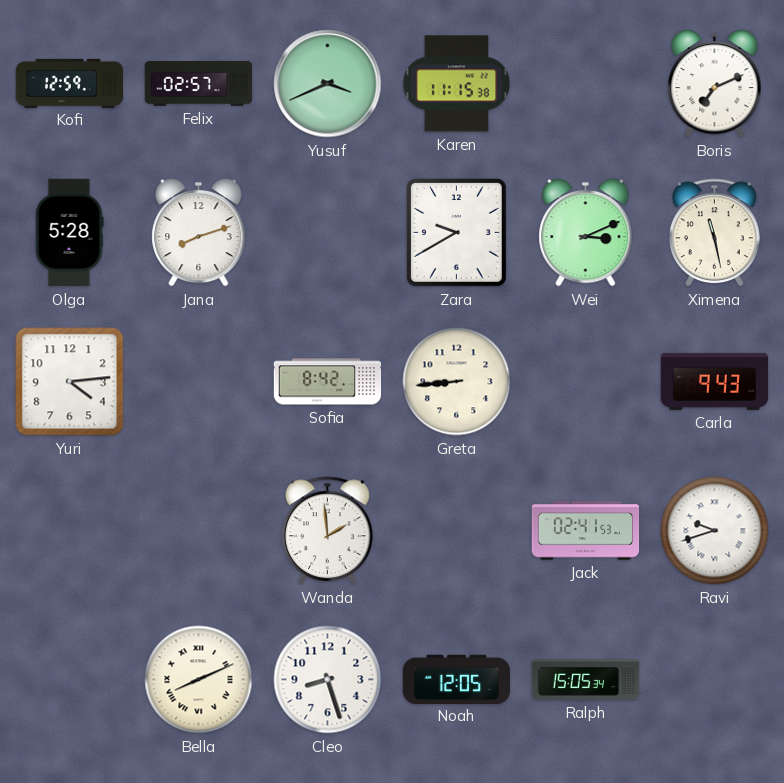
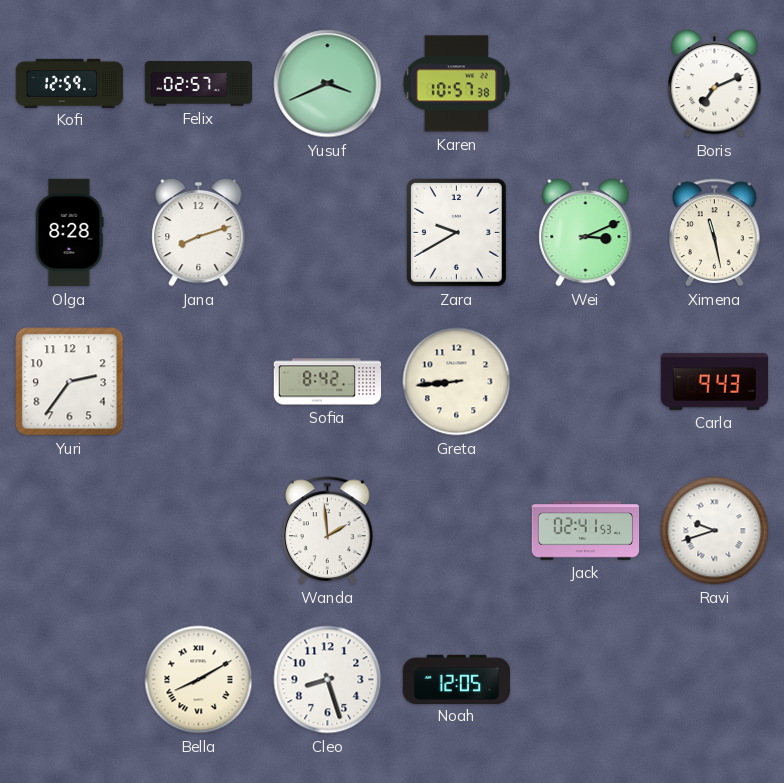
Karen: 11:15 -> 10:57
Olga: 5:28 -> 8:28
Yuri: 4:14 -> 2:36
Bella: 8:11 -> 8:10
Ralph: 15:05 -> none
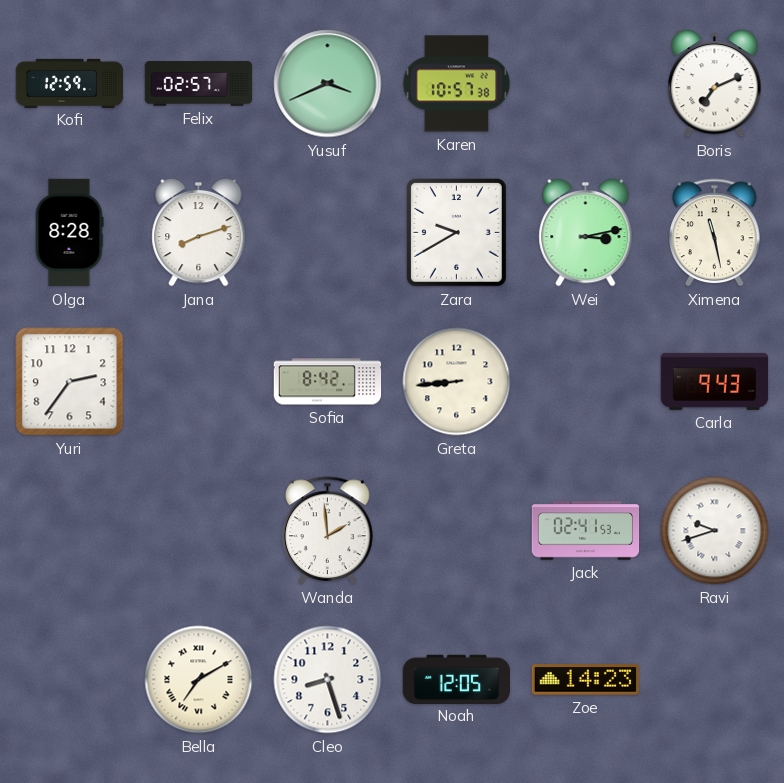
Wei: 3:11 -> 3:13
Bella: 8:10 -> 7:10
Zoe: none -> 14:23
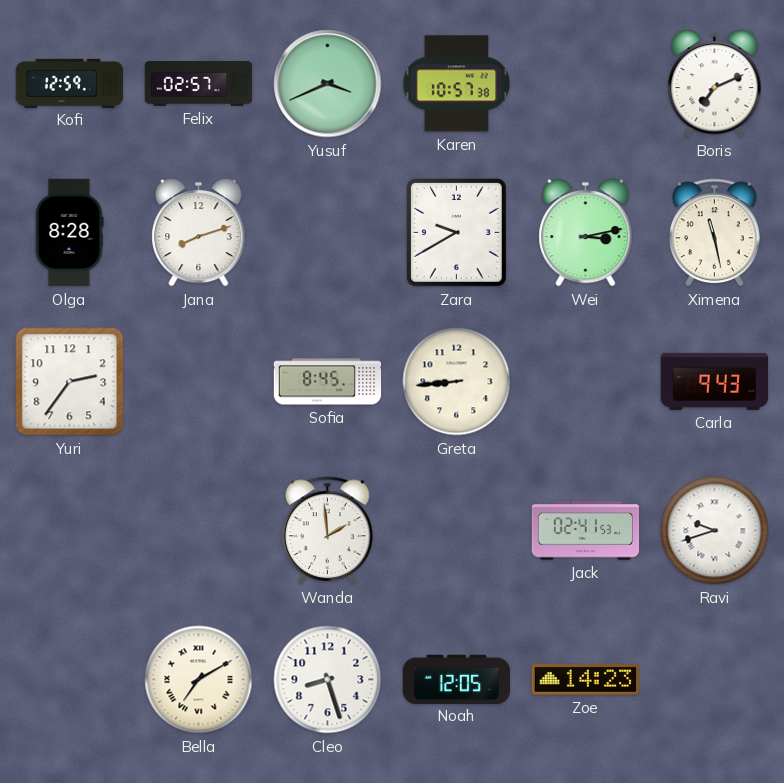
Sofia: 8:42 -> 8:45
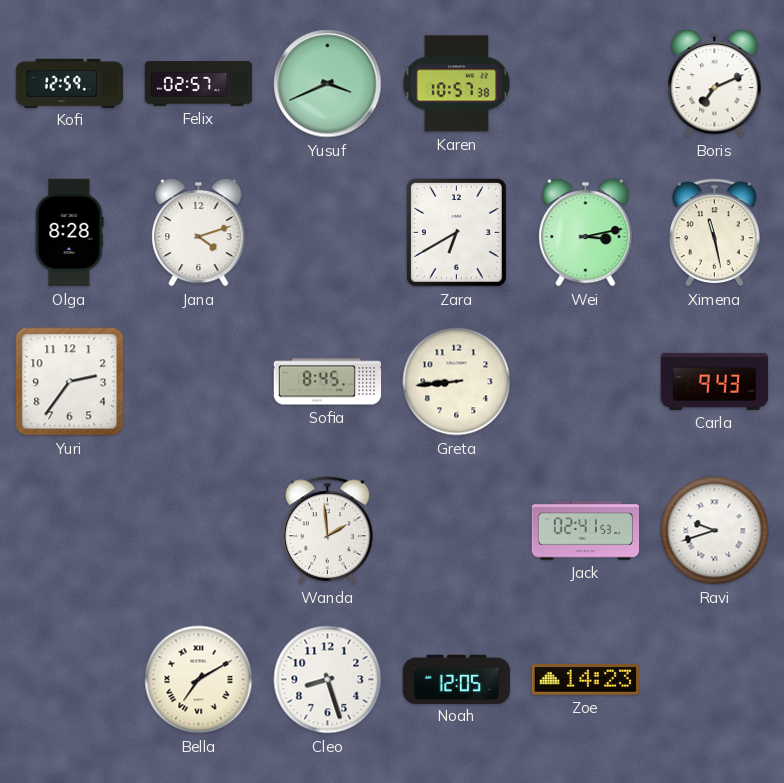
Jana: 8:12 -> 4:12
Zara: 9:40 -> 6:40
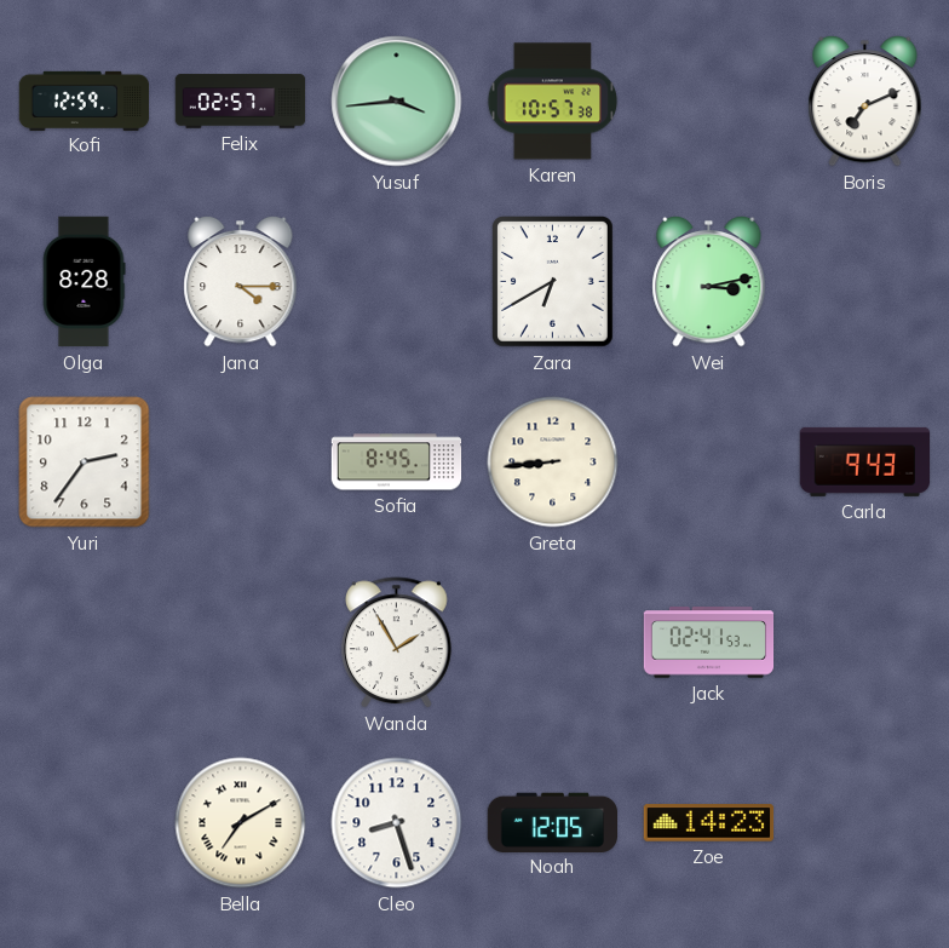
Yusuf: 3:41 -> 3:44
Jana: 4:12 -> 4:15
Ximena: 11:28 -> none
Wanda: 1:59 -> 1:55
Ravi: 9:42 -> none
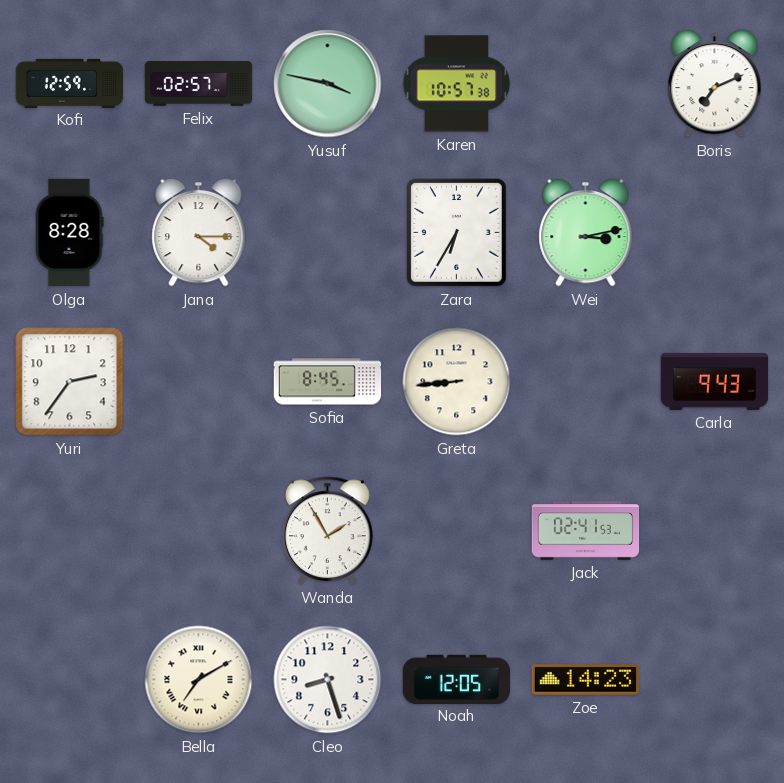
Yusuf: 3:44 -> 3:47
Zara: 6:40 -> 6:35
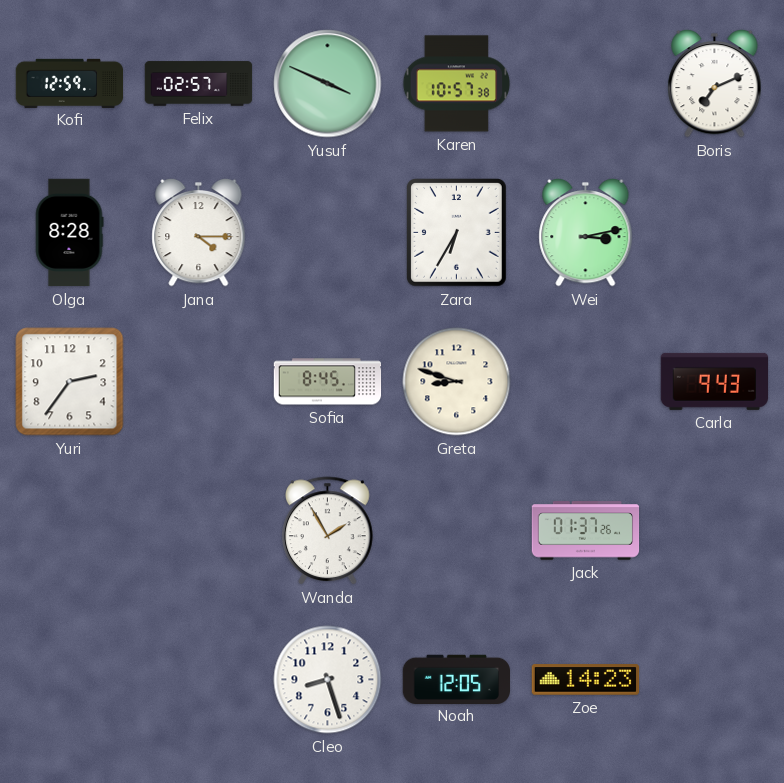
Yusuf: 3:47 -> 3:49
Greta: 8:44 -> 8:48
Jack: 02:41 -> 01:37
Bella: 7:10 -> none
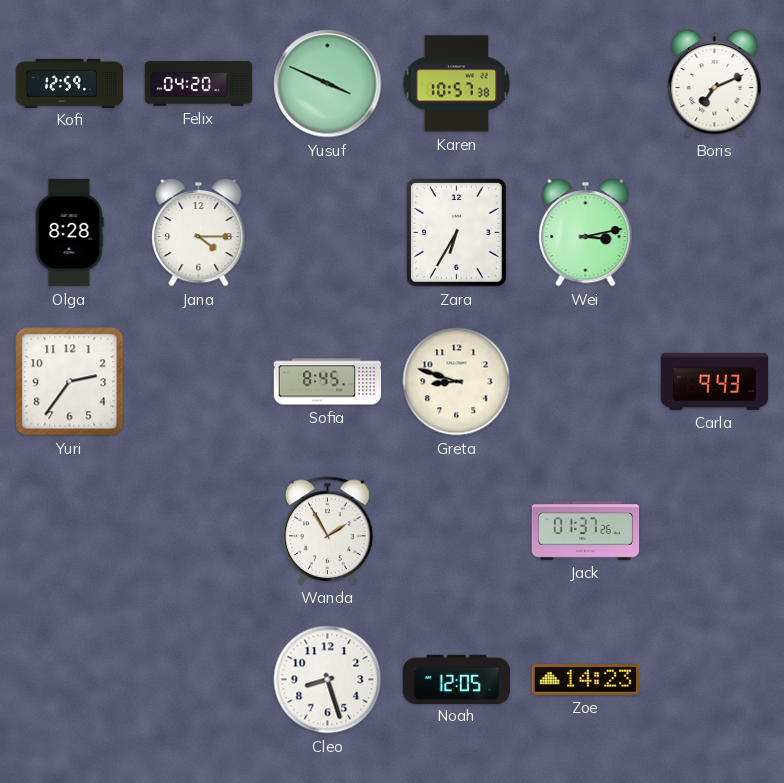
Felix: 02:57 -> 04:20
